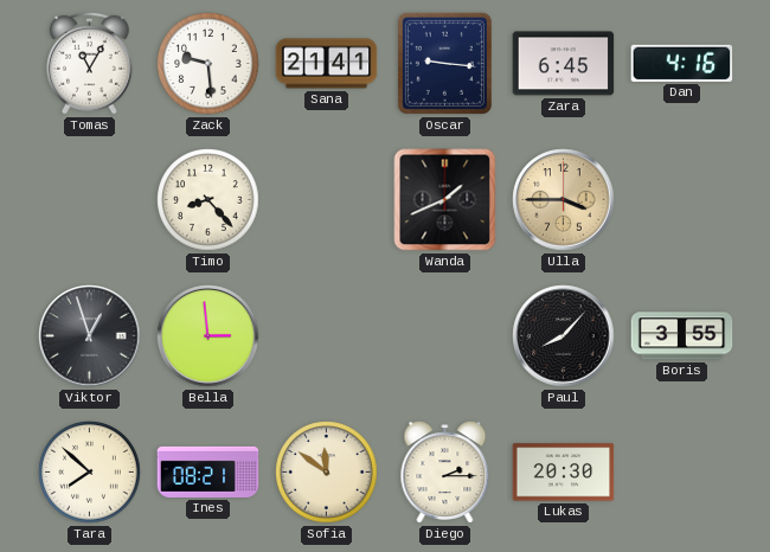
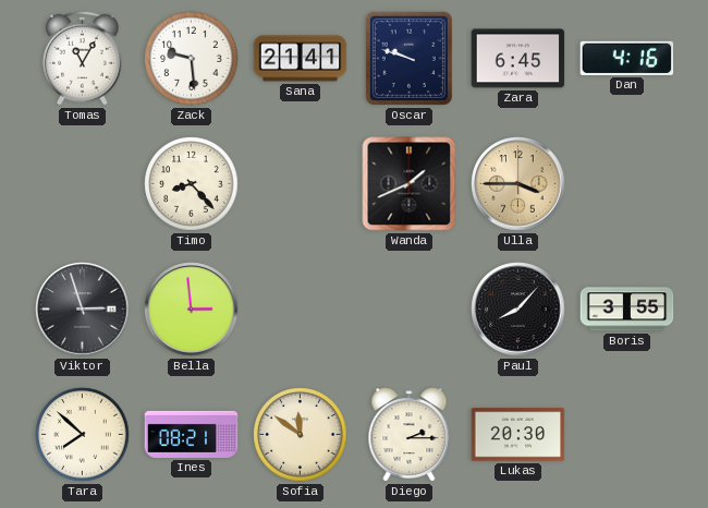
Oscar: 9:16 -> 9:48
Viktor: 12:57 -> 2:57
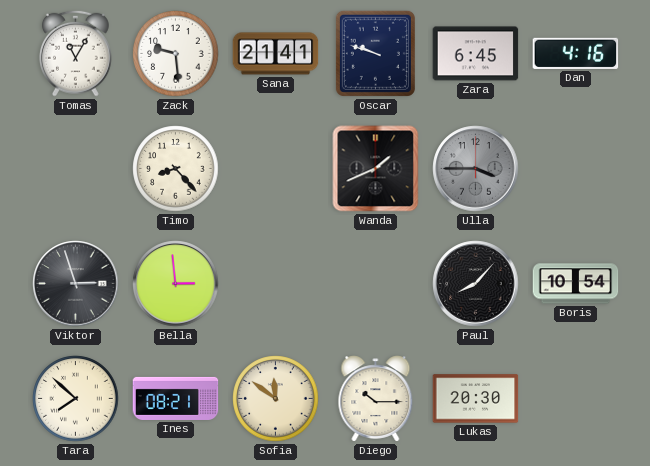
Ulla dial: champagne -> grey
Boris: 3:55 -> 10:54
Diego: 2:15 -> 10:15
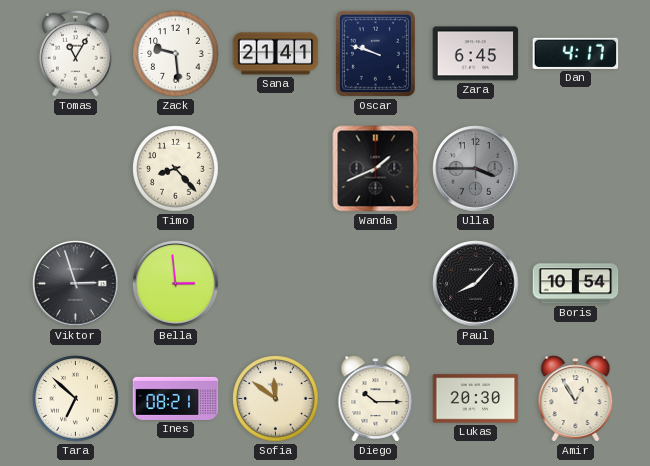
Dan: 4:16 -> 4:17
Tara: 7:52 -> 6:52
Amir: none -> 12:55
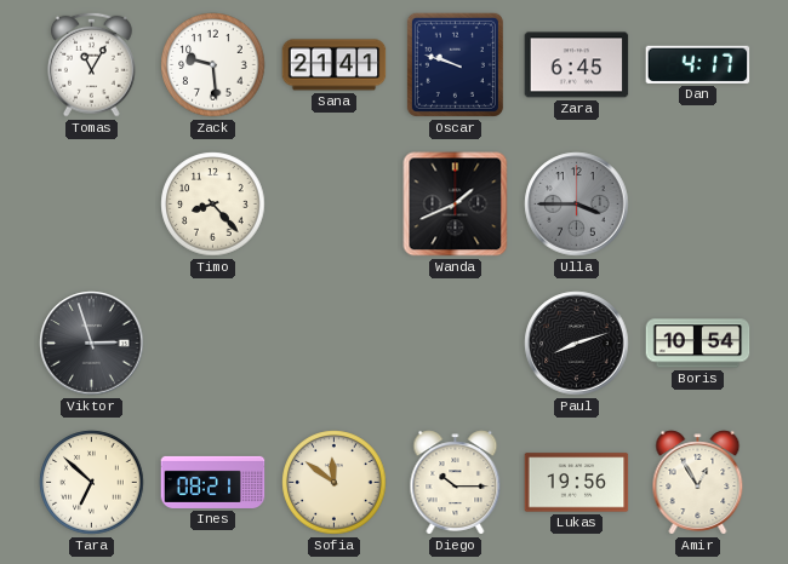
Bella: 2:59 -> none
Paul: 8:07 -> 8:12
Lukas: 20:30 -> 19:56
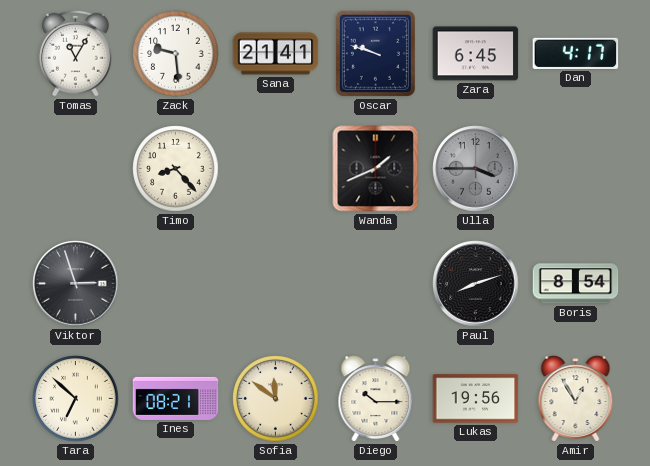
Boris: 10:54 -> 8:54
